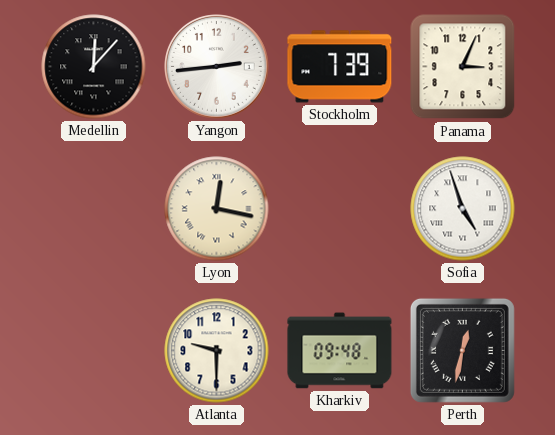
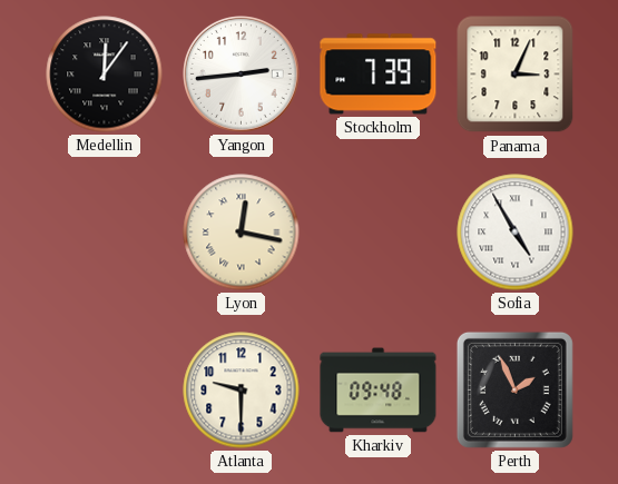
Medellin: 12:07 -> 12:06
Sofia: 4:57 -> 4:55
Perth: 12:32 -> 1:56
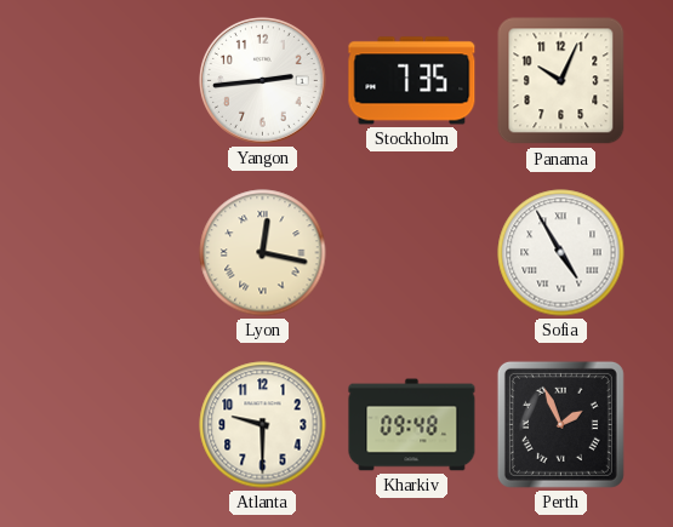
Medellin: 12:06 -> none
Stockholm: 7:39 -> 7:35
Panama: 3:04 -> 10:04
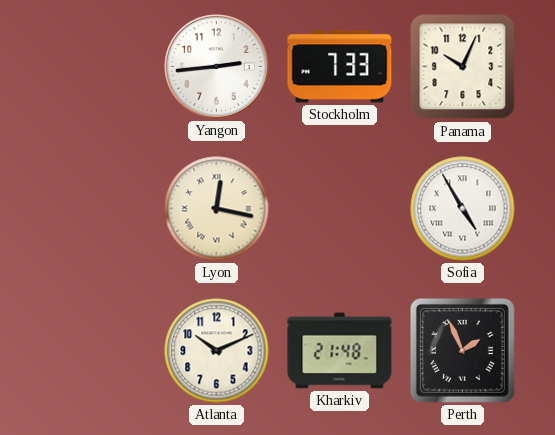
Stockholm: 7:35 -> 7:33
Atlanta: 9:30 -> 10:11
Kharkiv: 09:48 -> 21:48
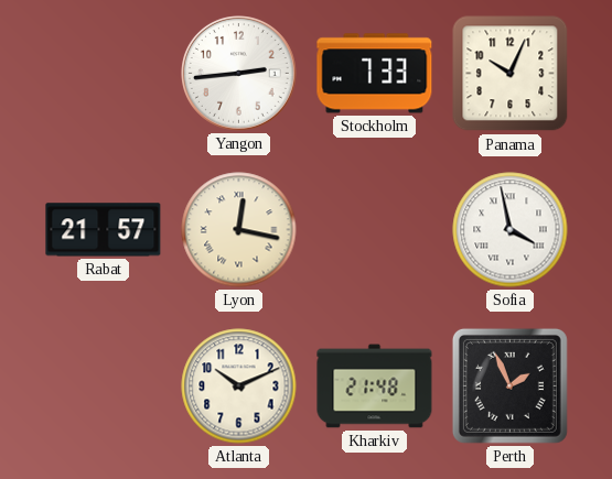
Rabat: none -> 21:57
Sofia: 4:55 -> 3:58
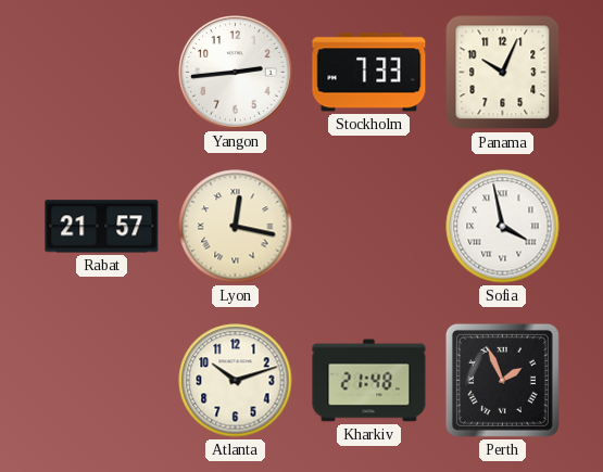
Atlanta: 10:11 -> 10:12
